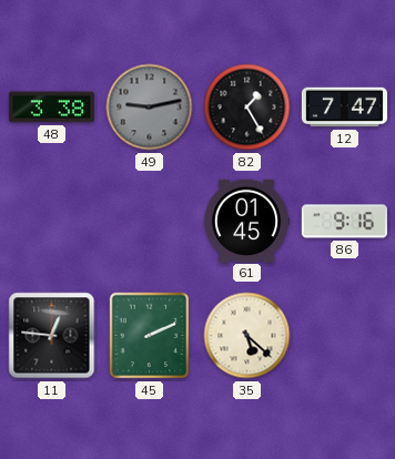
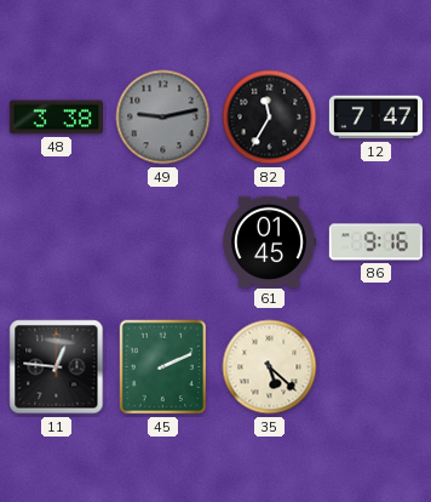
82: 1:25 -> 11:35
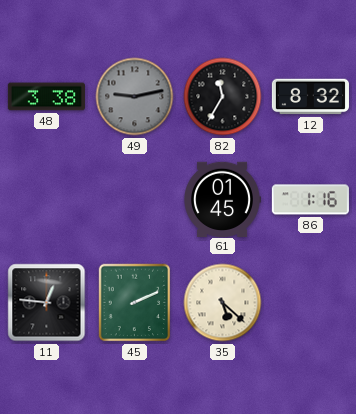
12: 7:47 -> 8:32
86: 9:16 -> 1:16
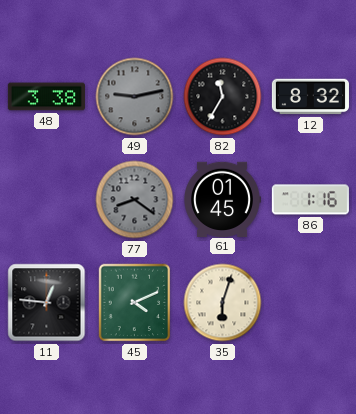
77: none -> 8:21
45: 2:11 -> 4:11
35: 5:22 -> 6:03
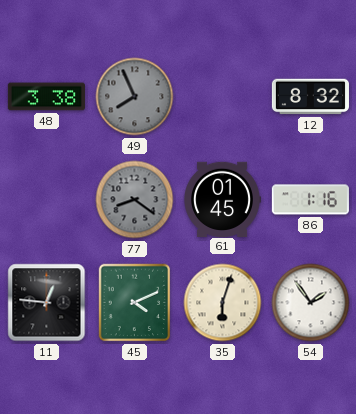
49: 9:13 -> 7:56
82: 11:35 -> none
54: none -> 1:54
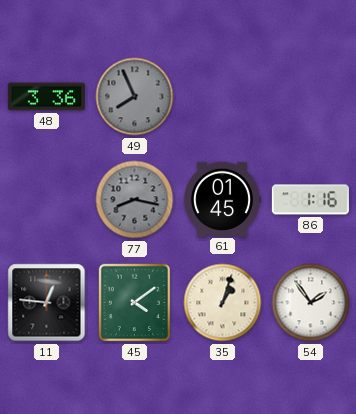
48: 3:38 -> 3:36
12: 8:32 -> none
77: 8:21 -> 8:17
45: 4:11 -> 4:09
35: 6:03 -> 1:03
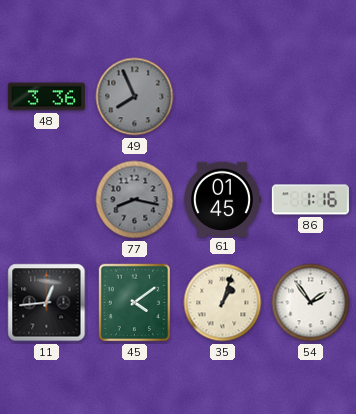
11: 12:46 -> 12:44
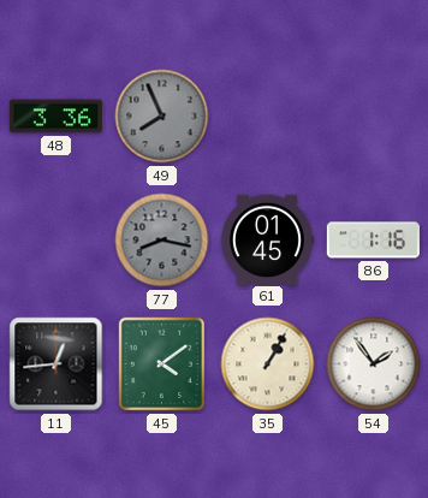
35: 1:03 -> 1:05
